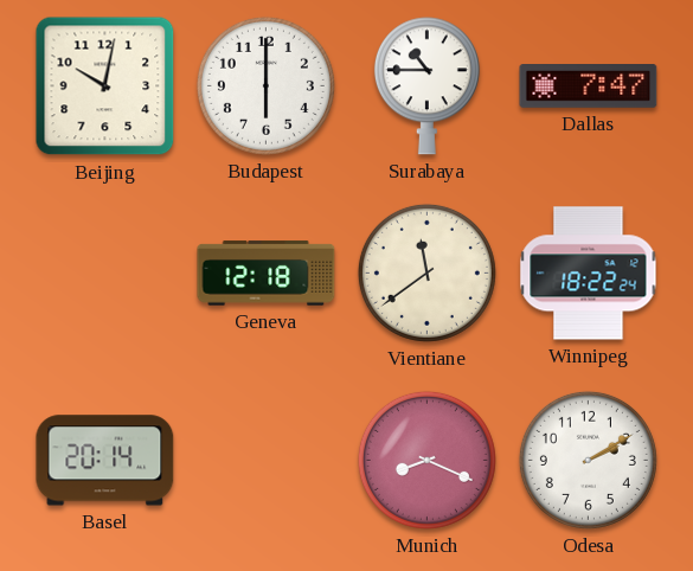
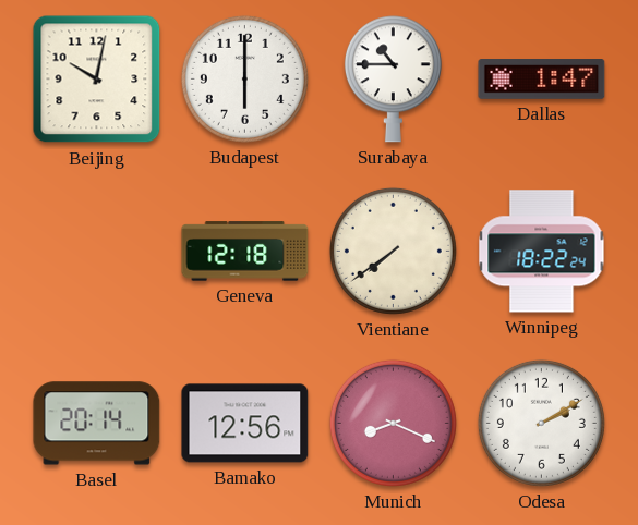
Dallas: 7:47 -> 1:47
Vientiane: 11:39 -> 7:39
Bamako: none -> 12:56
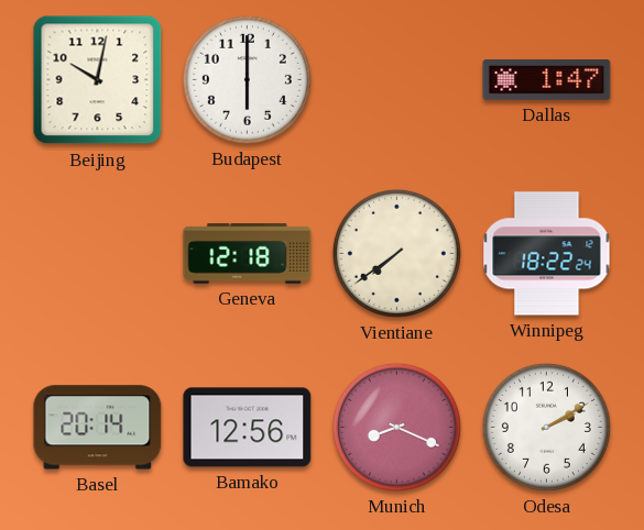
Surabaya: 10:45 -> none
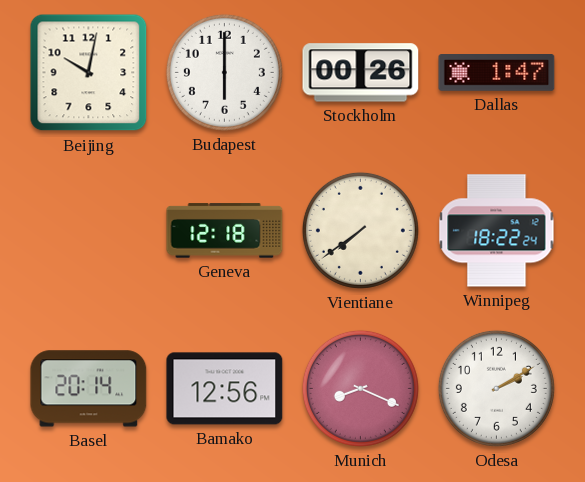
Stockholm: none -> 00:26
